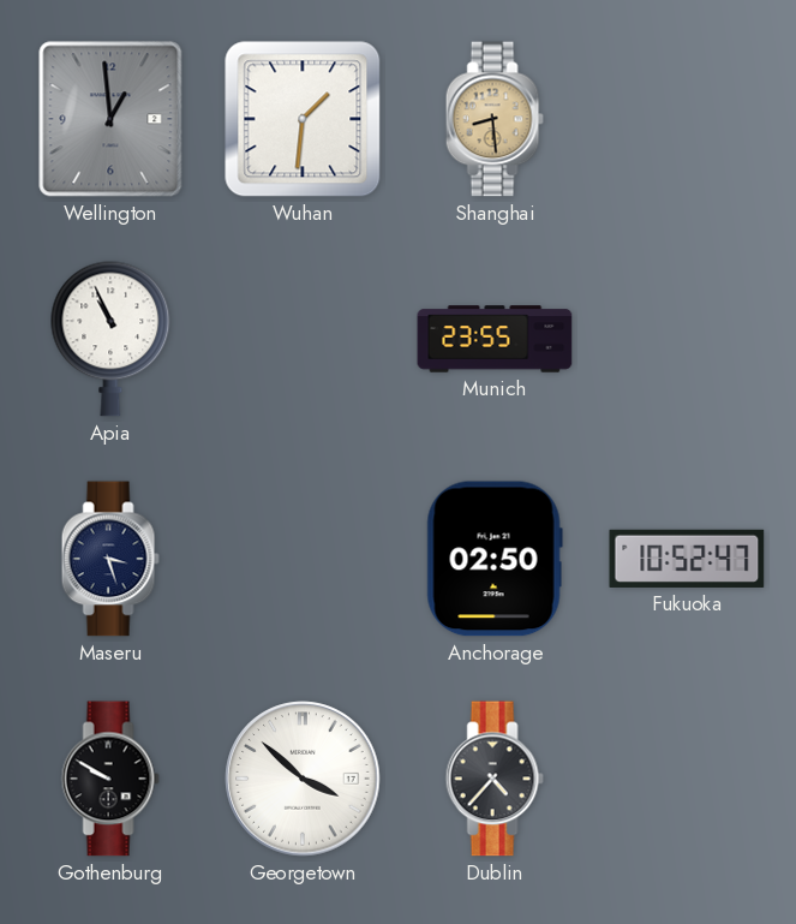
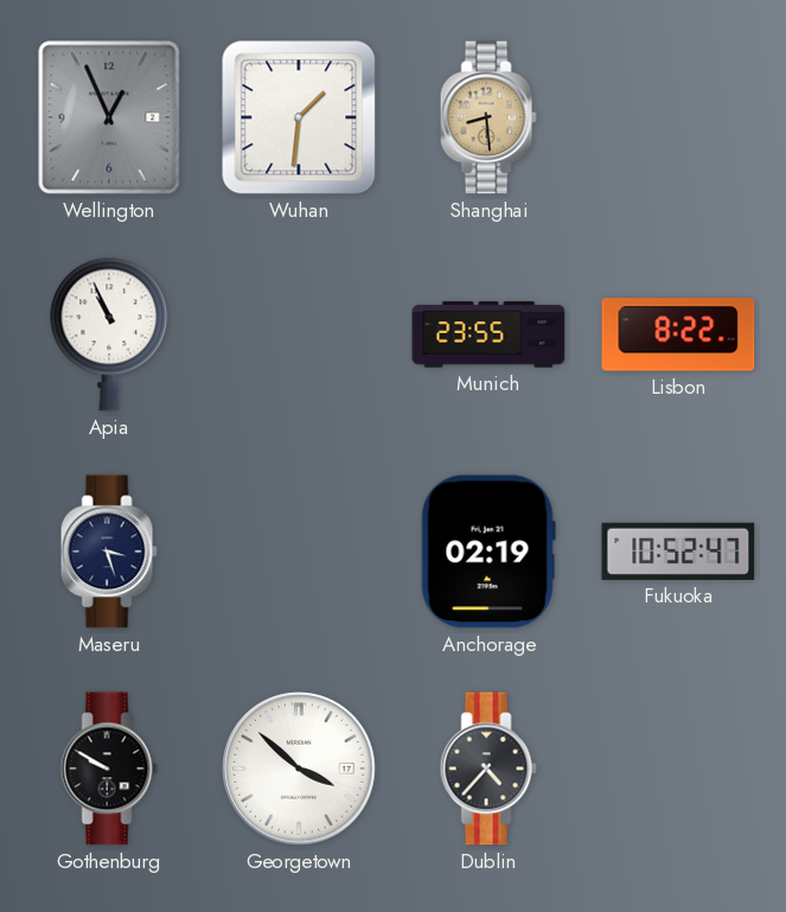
Wellington: 12:59 -> 12:56
Lisbon: none -> 8:22
Anchorage: 02:50 -> 02:19
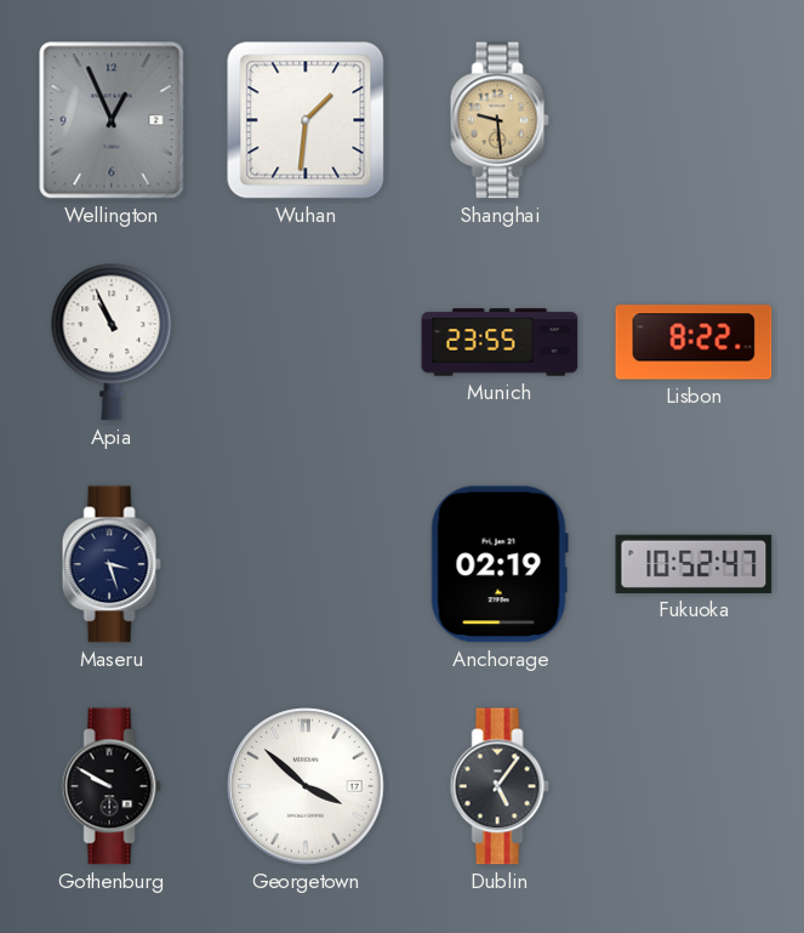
Shanghai: 8:29 -> 9:29
Dublin: 4:37 -> 5:06
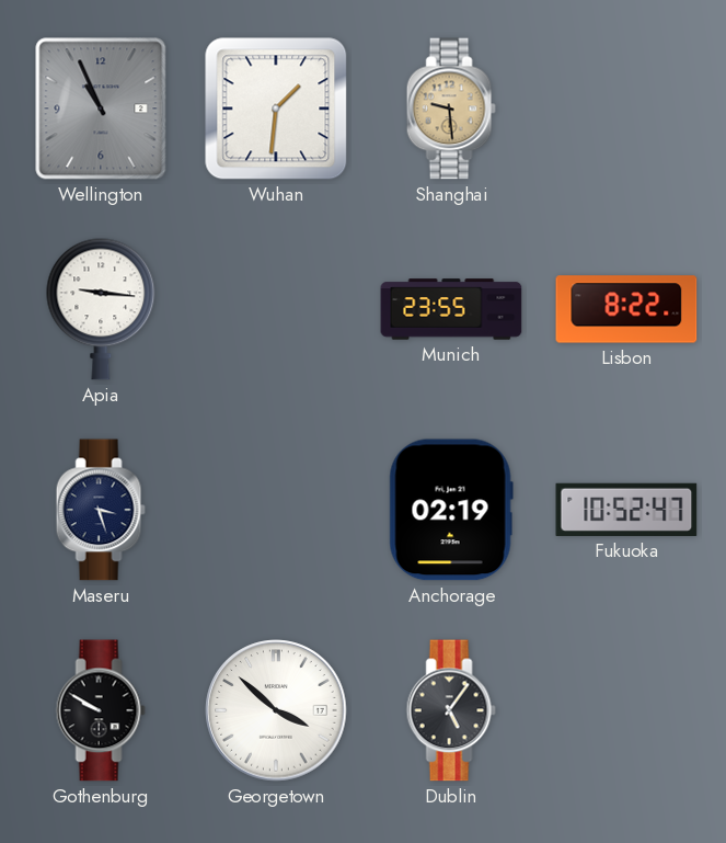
Wellington: 12:56 -> 10:56
Apia: 10:56 -> 9:16
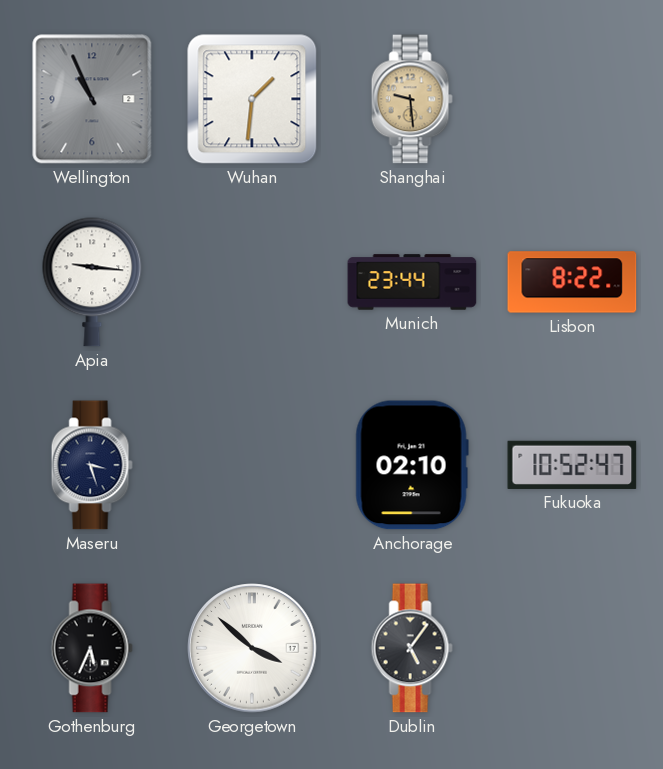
Munich: 23:55 -> 23:44
Anchorage: 02:19 -> 02:10
Gothenburg: 9:50 -> 5:34
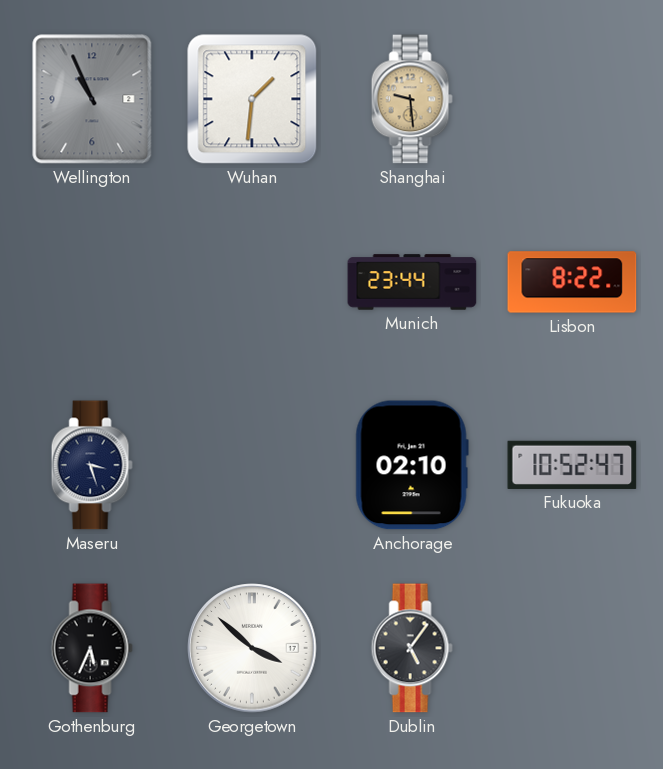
Apia: 9:16 -> none
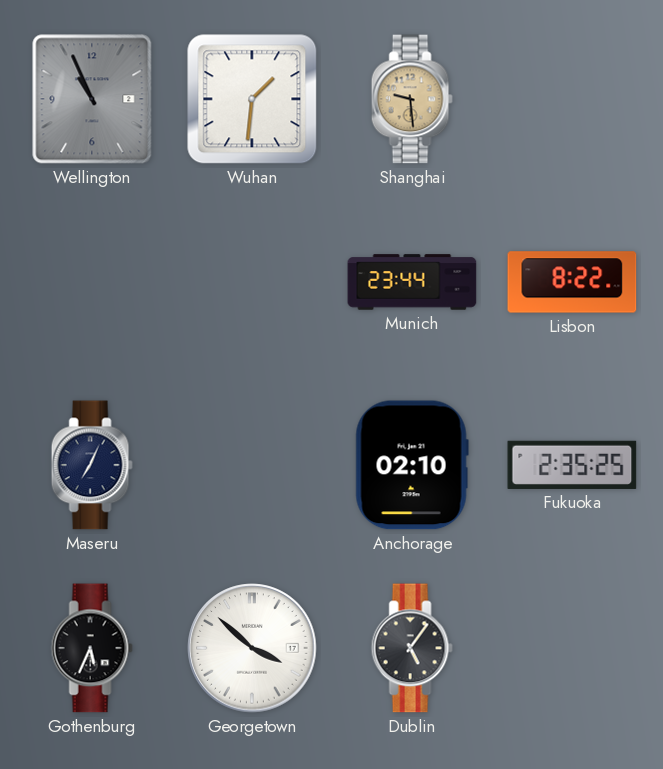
Maseru: 3:27 -> 7:04
Fukuoka: 10:52 -> 2:35
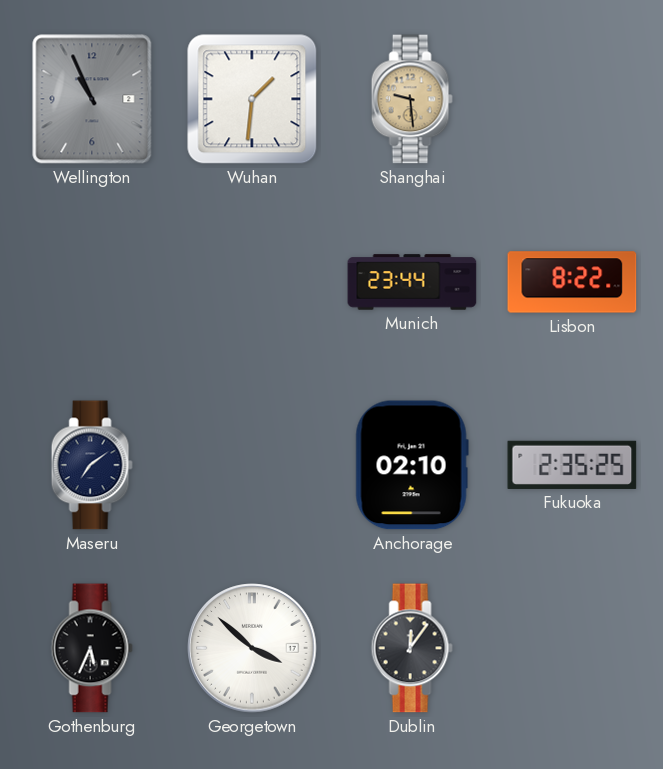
Maseru: 7:04 -> 7:09
Dublin: 5:06 -> 12:06
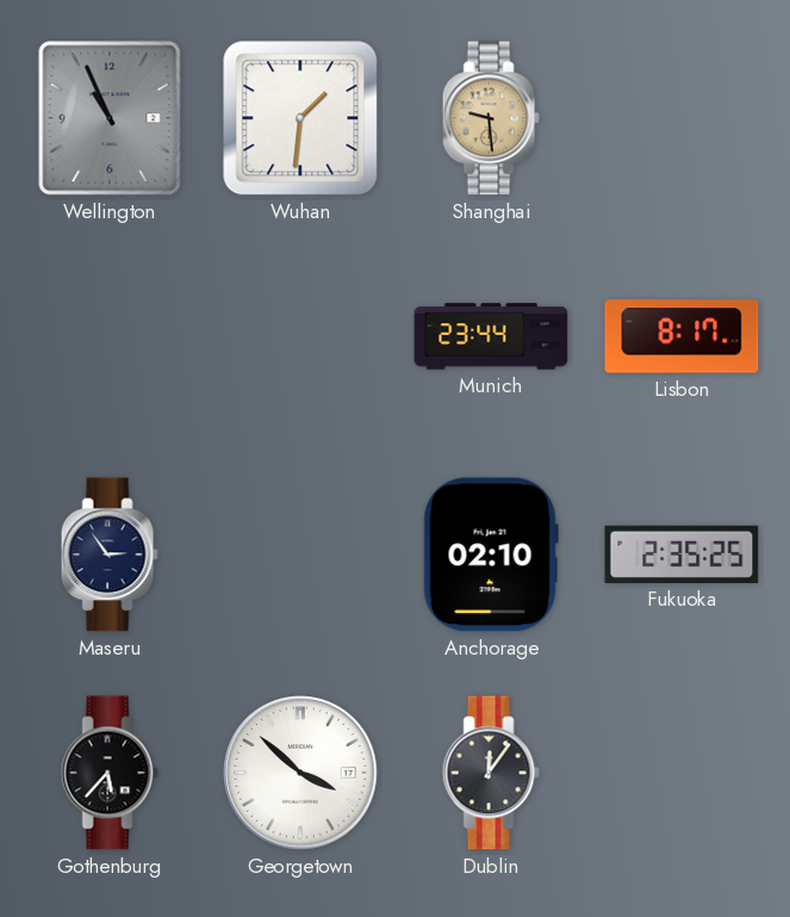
Lisbon: 8:22 -> 8:17
Maseru: 7:09 -> 2:54
Gothenburg: 5:34 -> 5:37
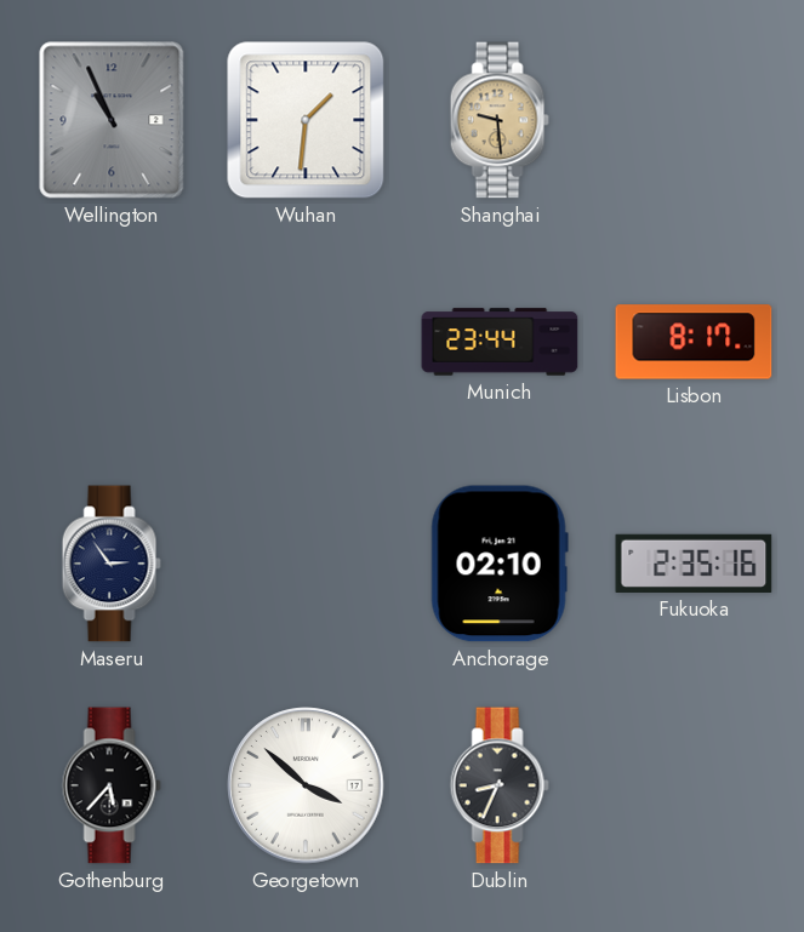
Fukuoka: 2:35:25 -> 2:35:16
Dublin: 12:06 -> 8:34
